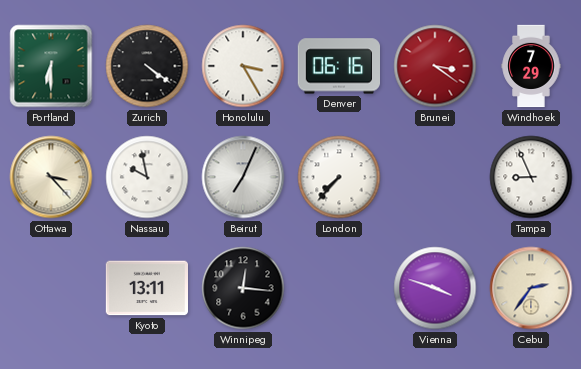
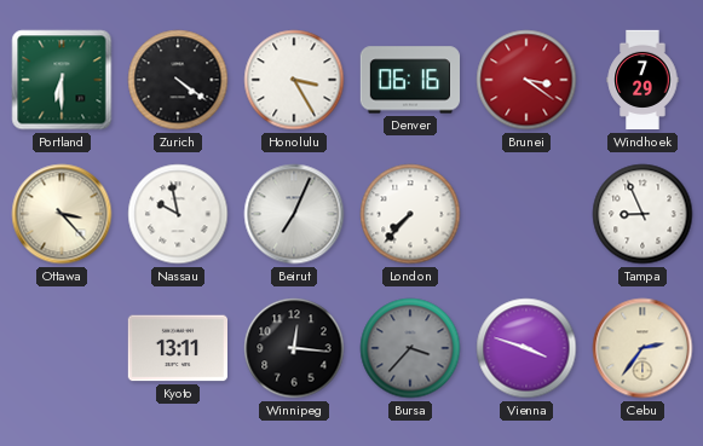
Bursa: none -> 3:37
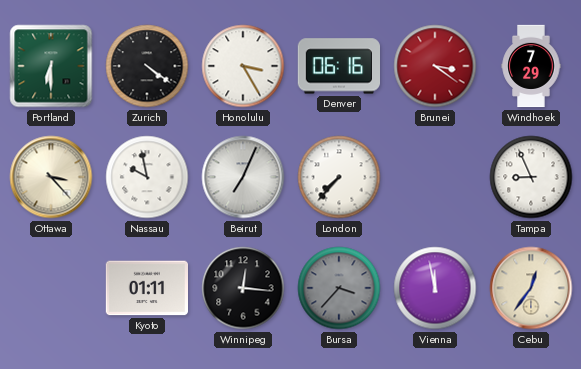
Kyoto: 13:11 -> 01:11
Vienna: 3:48 -> 11:58
Cebu: 2:36 -> 12:36
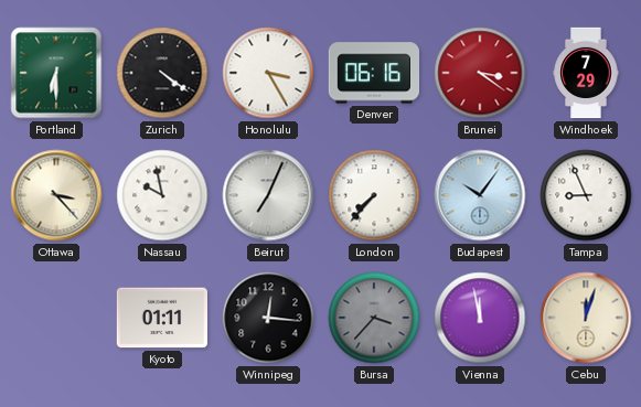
Budapest: none -> 10:06
Cebu: 12:36 -> 12:03
